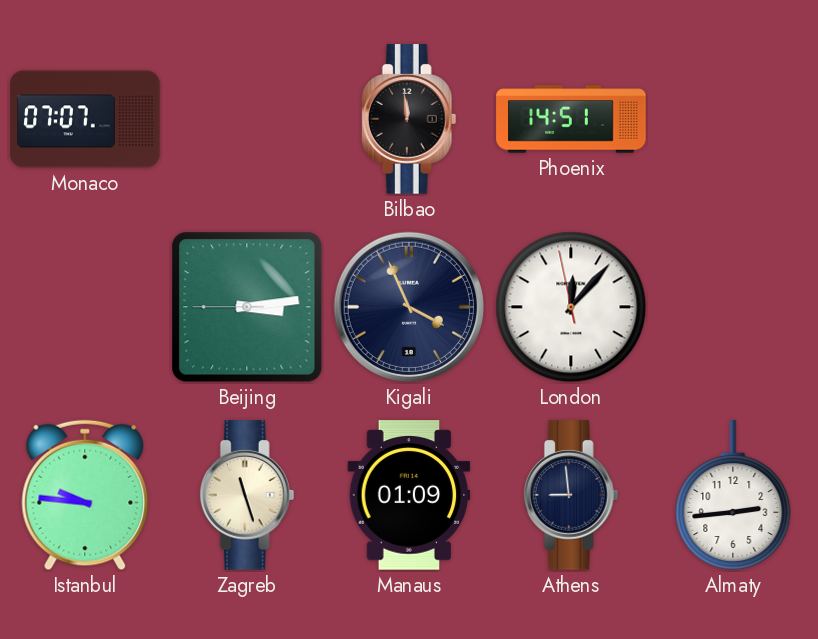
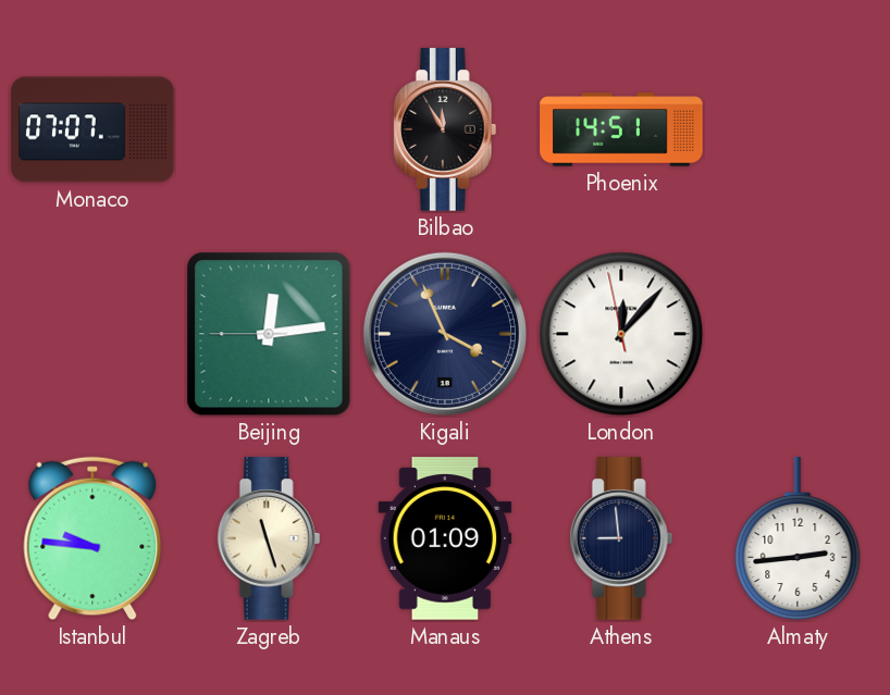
Bilbao: 11:59 -> 11:55
Beijing: 3:13 -> 12:13
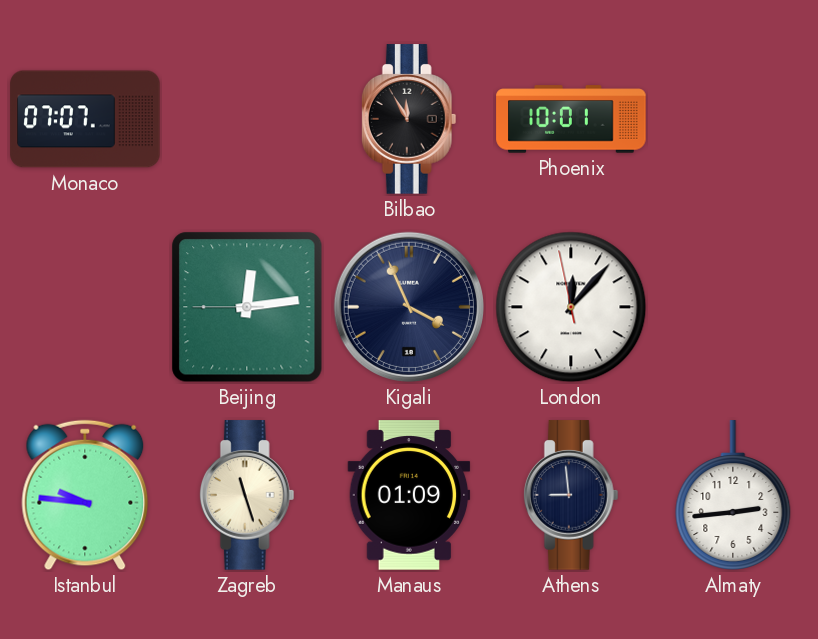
Phoenix: 14:51 -> 10:01
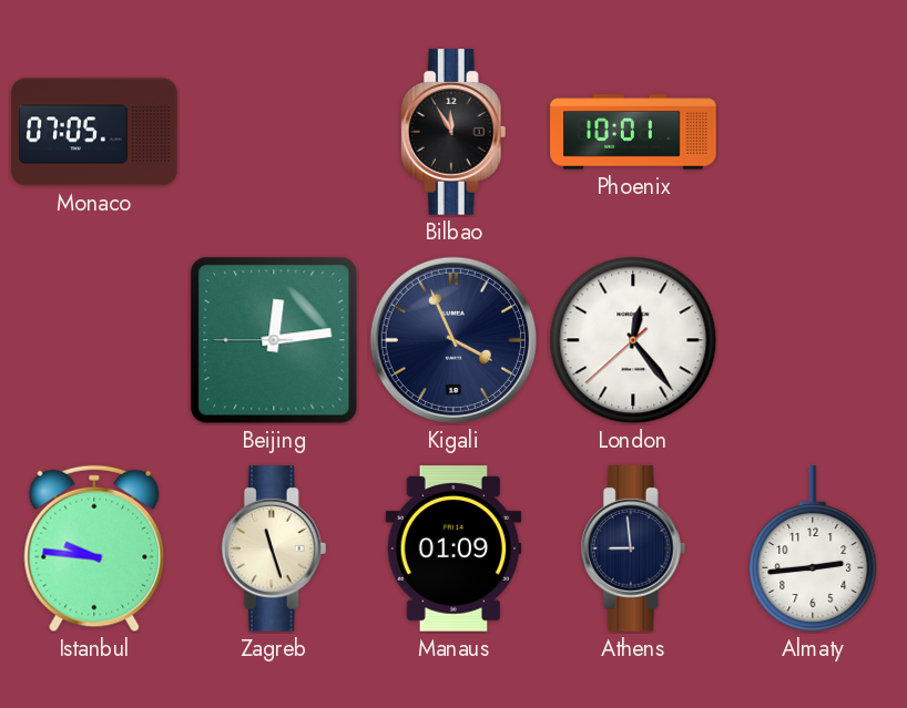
Monaco: 07:07 -> 07:05
London: 12:06 -> 12:23
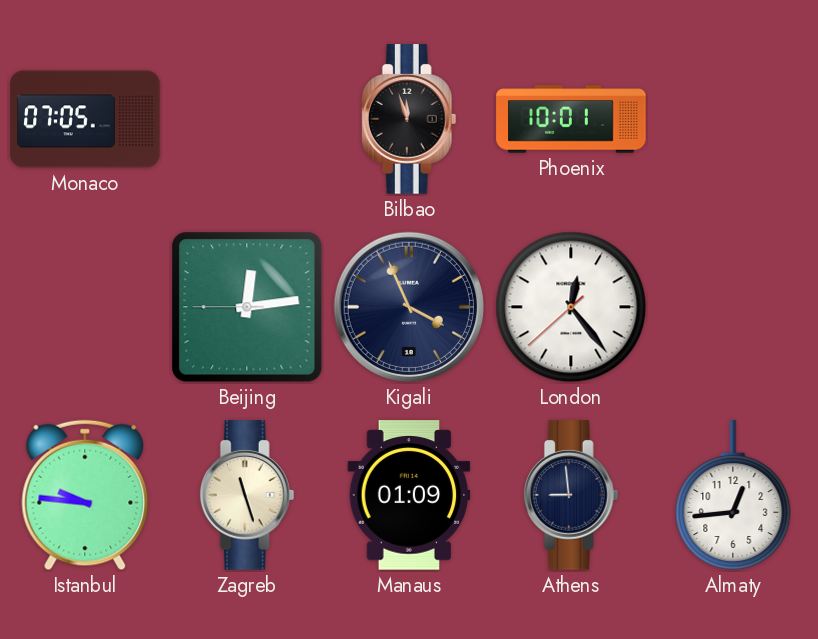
Bilbao: 11:55 -> 11:57
Almaty: 2:44 -> 12:44
